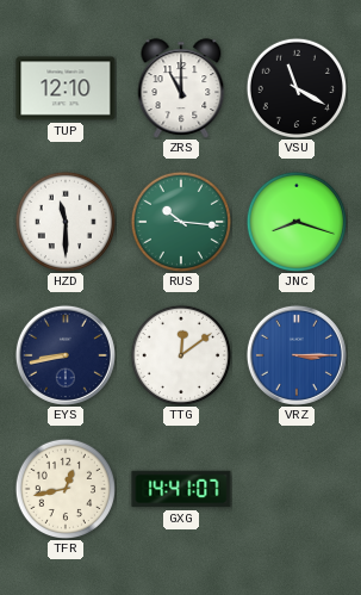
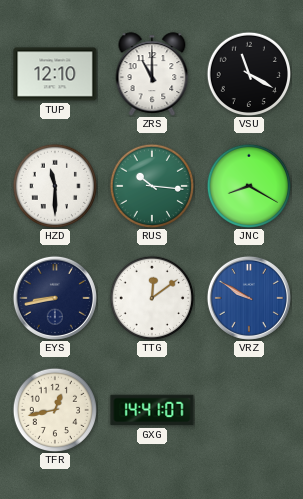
JNC: 8:18 -> 8:20
VRZ: 3:15 -> 9:50
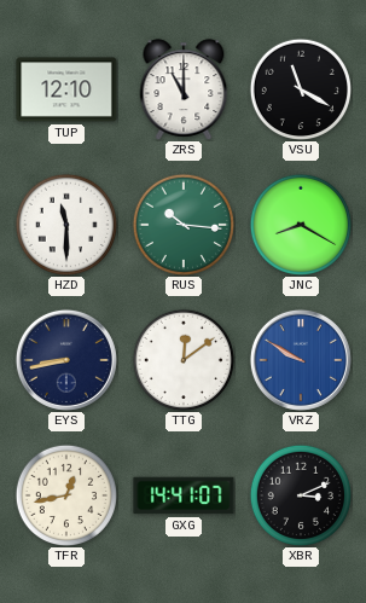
XBR: none -> 3:11
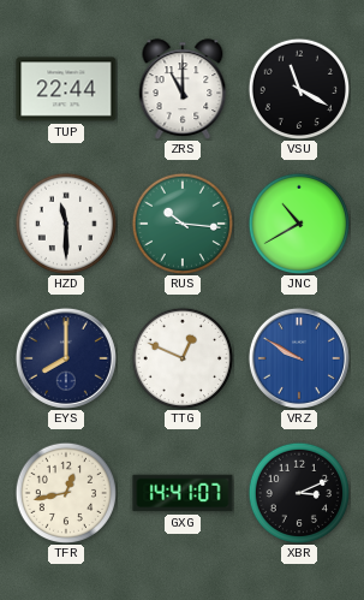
TUP: 12:10 -> 22:44
JNC: 8:20 -> 10:40
EYS: 8:43 -> 8:00
TTG: 12:09 -> 12:49
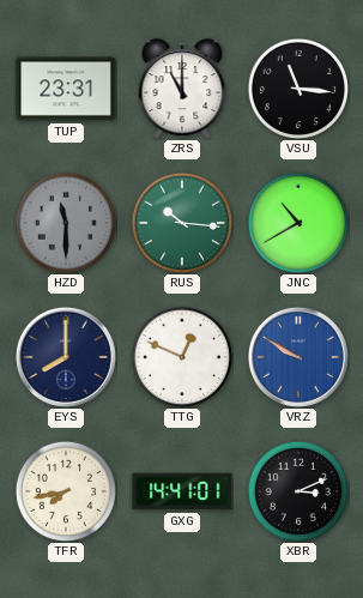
TUP: 22:44 -> 23:31
VSU: 11:20 -> 11:16
HZD dial: white -> grey
TFR: 12:43 -> 7:43
GXG: 14:41:07 -> 14:41:01
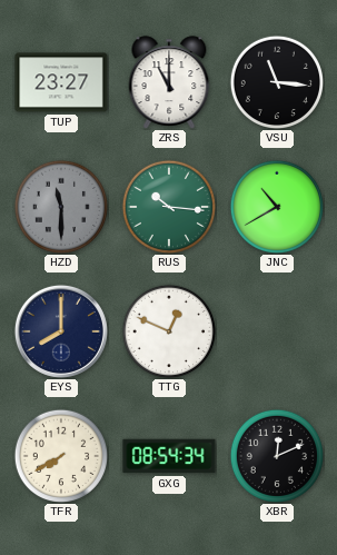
TUP: 23:31 -> 23:27
VRZ: 9:50 -> none
TFR: 7:43 -> 7:40
GXG: 14:41 -> 08:54
XBR: 3:11 -> 12:11
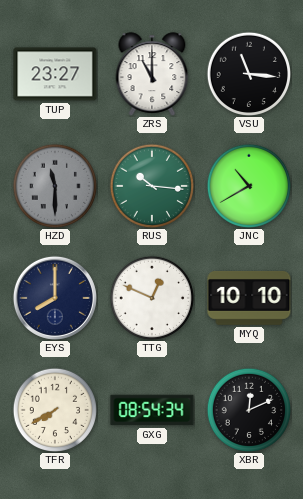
MYQ: none -> 10:10
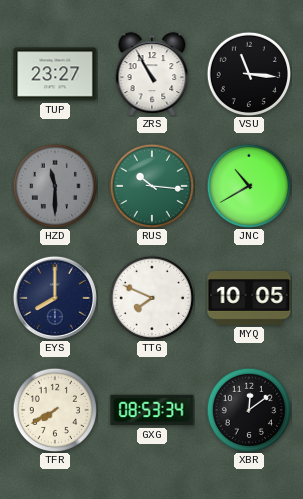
ZRS: 11:00 -> 10:55
TTG: 12:49 -> 7:49
MYQ: 10:10 -> 10:05
GXG: 08:54 -> 08:53
XBR: 12:11 -> 12:09
